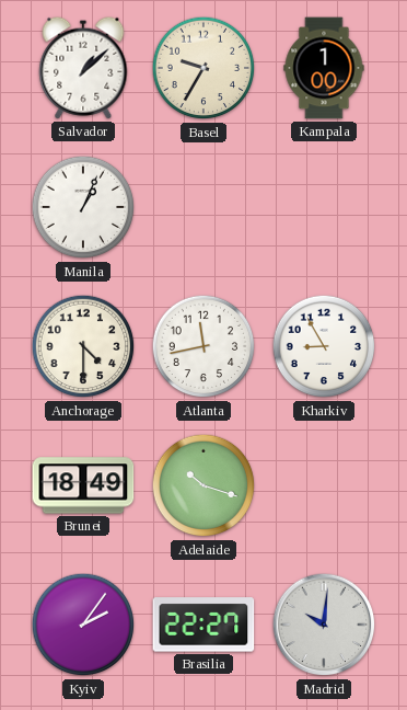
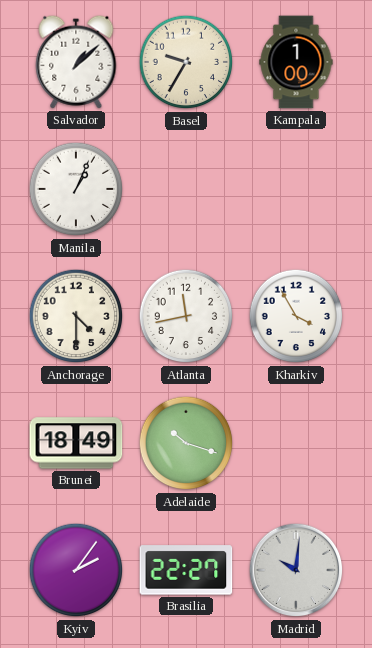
Kharkiv: 8:55 -> 3:55
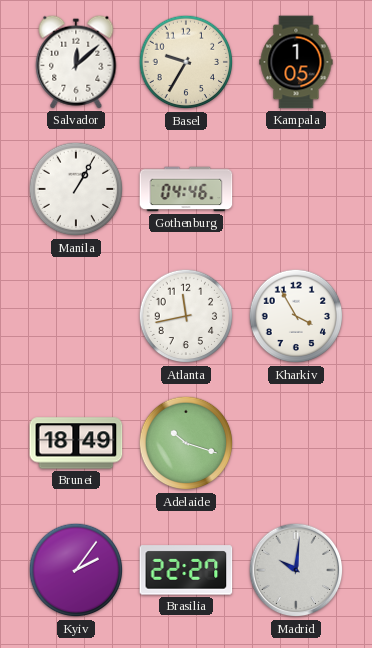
Salvador: 1:08 -> 12:08
Kampala: 1:00 -> 1:05
Manila: 1:04 -> 1:05
Gothenburg: none -> 04:46
Anchorage: 4:30 -> none
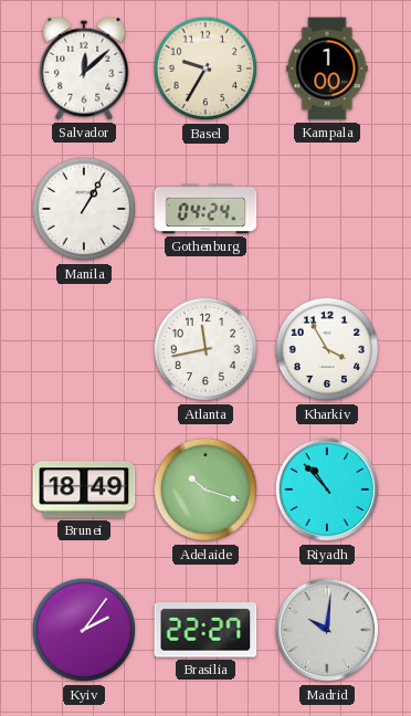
Kampala: 1:05 -> 1:00
Gothenburg: 04:46 -> 04:24
Riyadh: none -> 10:53
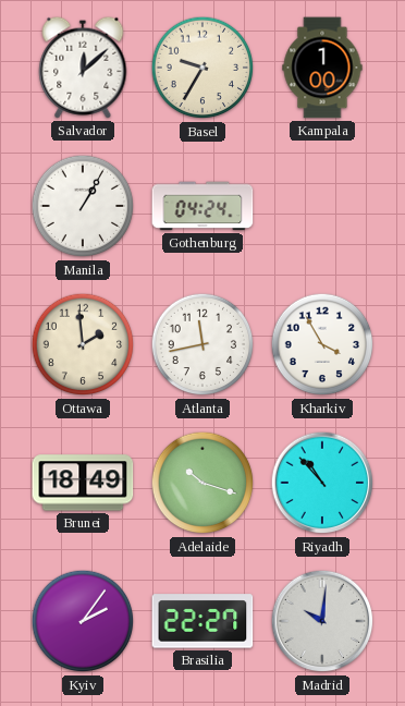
Ottawa: none -> 1:59
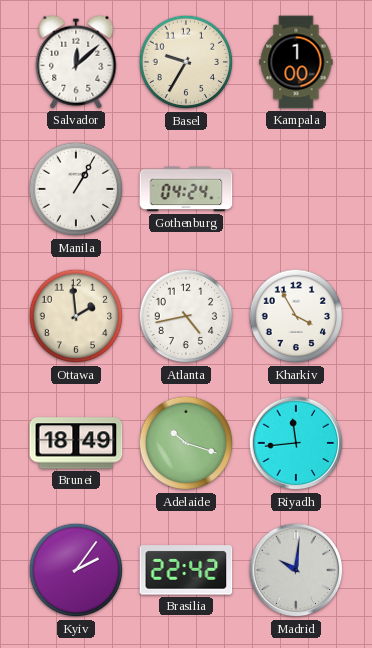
Atlanta: 11:43 -> 4:43
Riyadh: 10:53 -> 11:44
Brasilia: 22:27 -> 22:42
